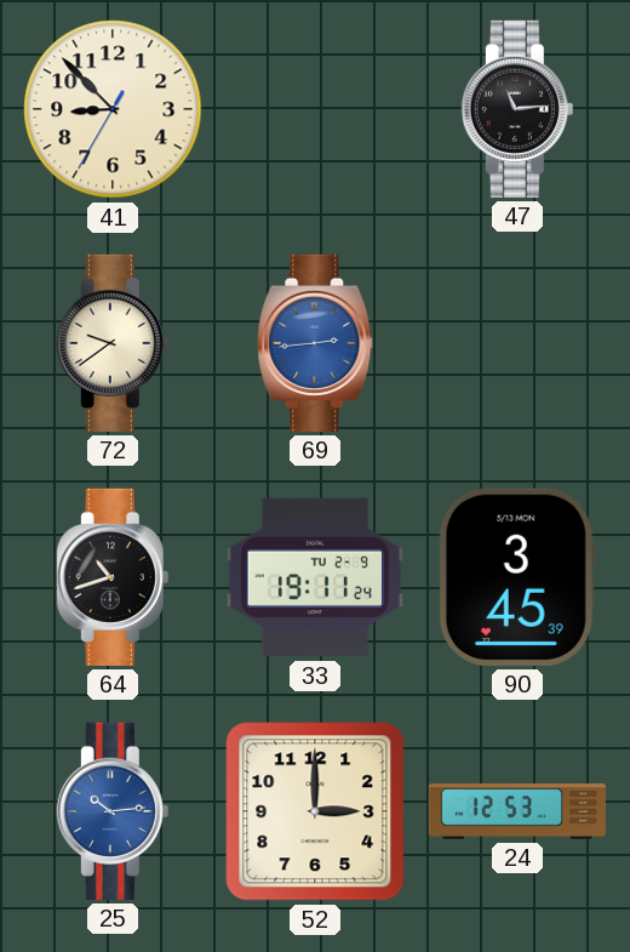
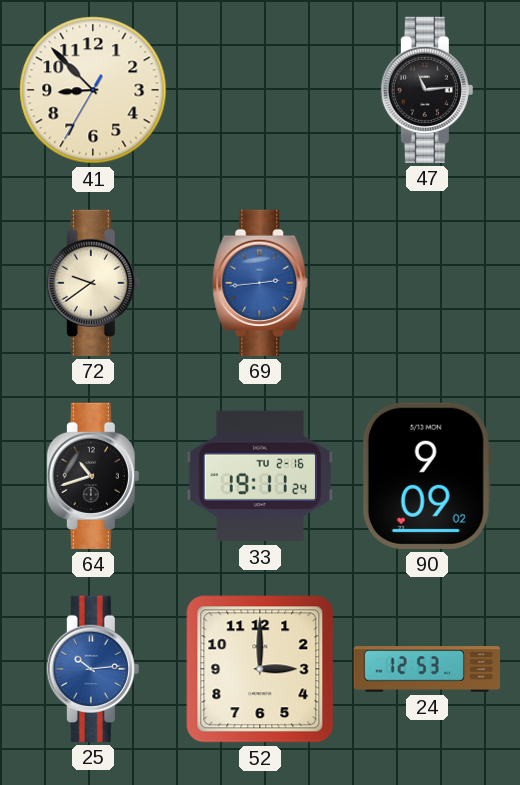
33 date: TU 2-9 -> TU 2-16
90: 3:45 -> 9:09
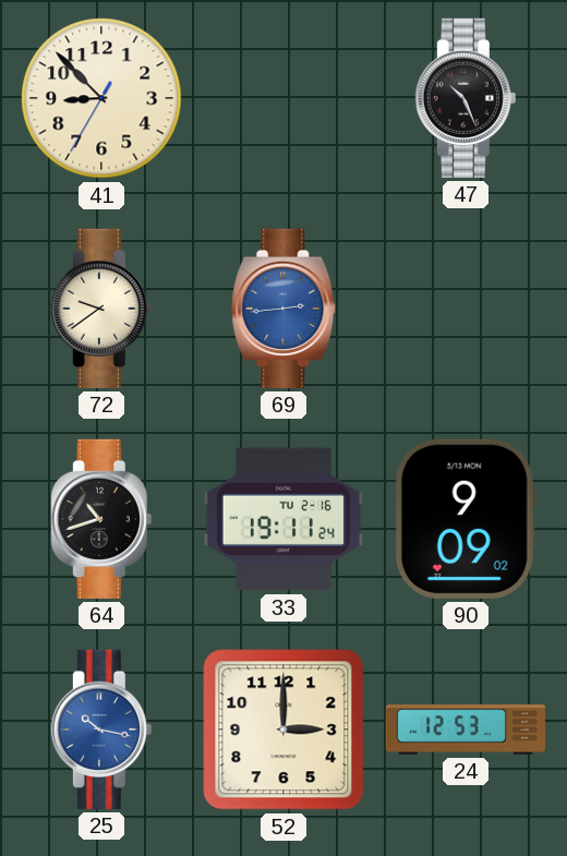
47: 11:14 -> 10:26
25: 10:14 -> 10:17
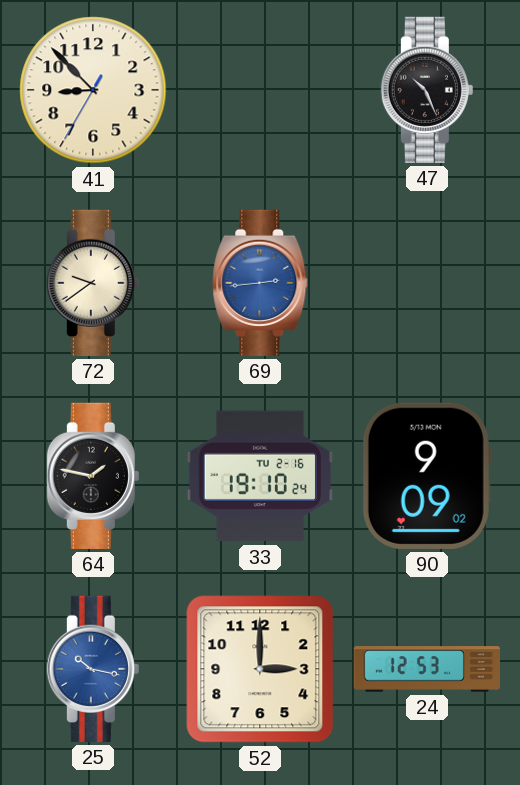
64: 10:42 -> 1:47
33: 19:11 -> 19:10
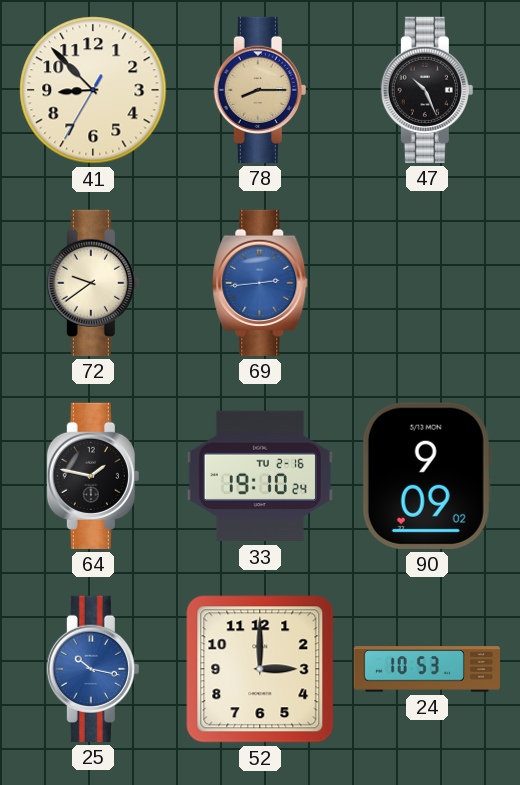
78: none -> 8:15
24: 12:53 -> 10:53
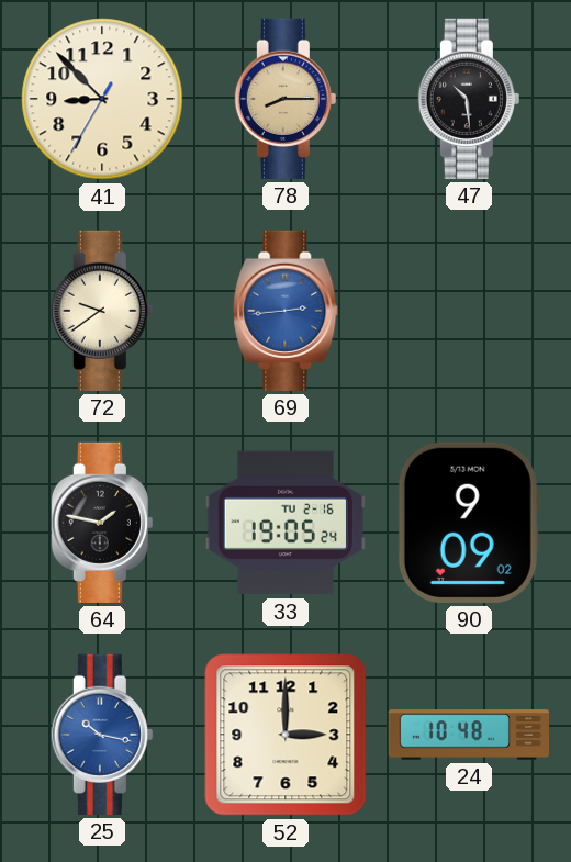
47: 10:26 -> 10:29
33: 19:10 -> 19:05
24: 10:53 -> 10:48
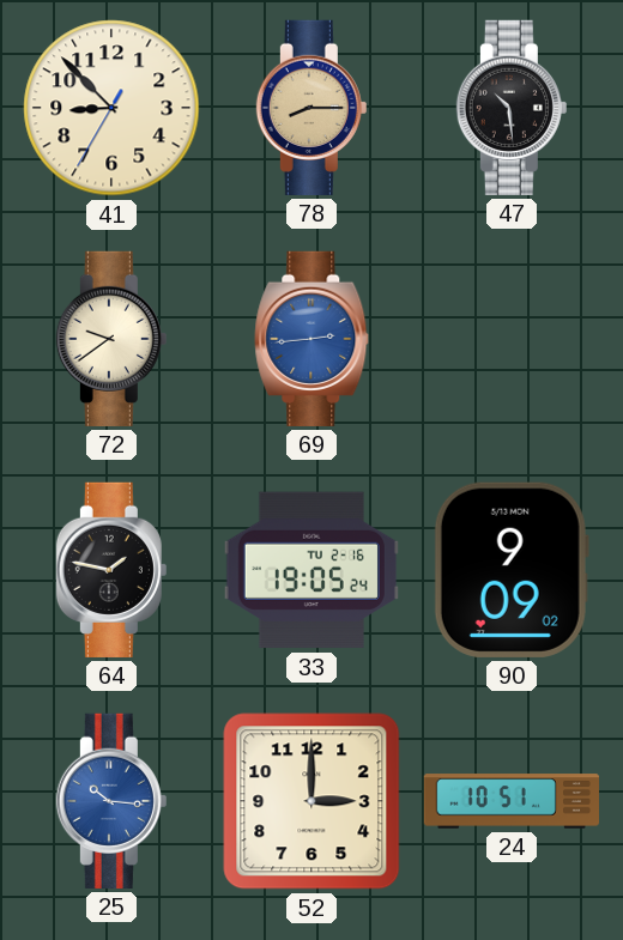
25: 10:17 -> 10:16
24: 10:48 -> 10:51
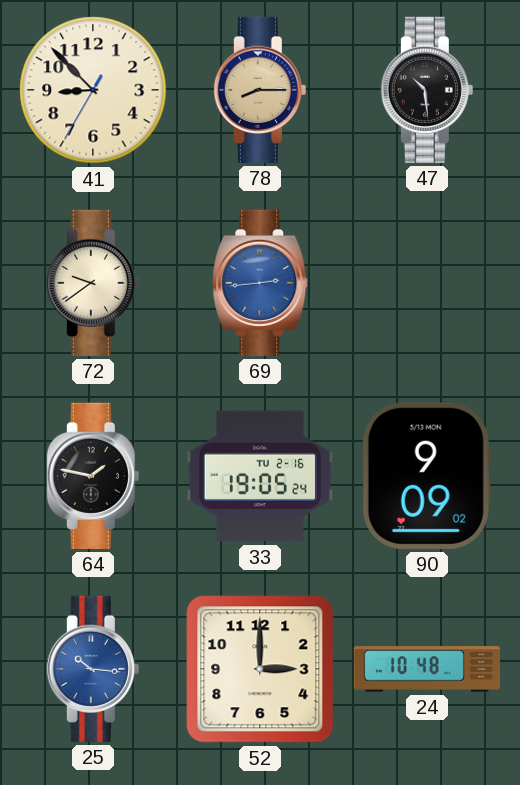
24: 10:51 -> 10:48
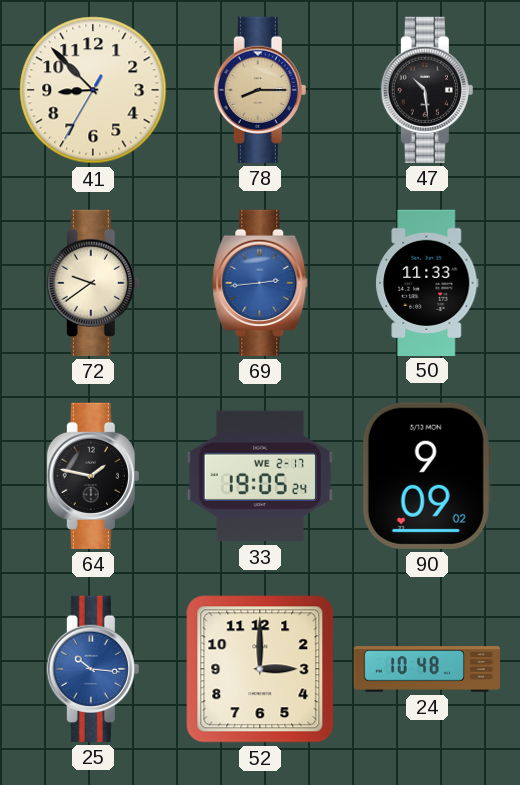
50: none -> 11:33
33 date: TU 2-16 -> WE 2-17
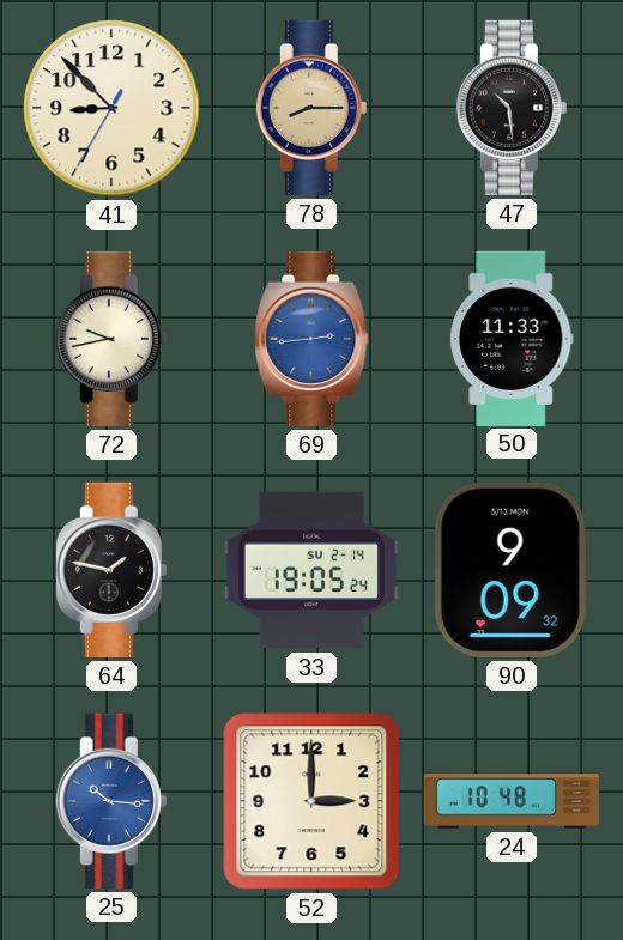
72: 9:39 -> 9:43
33 date: WE 2-17 -> SU 2-14
90: 9:09:02 -> 9:09:32
